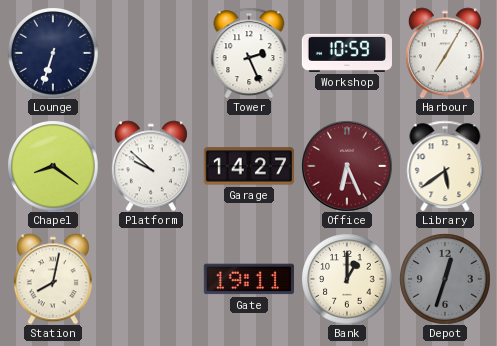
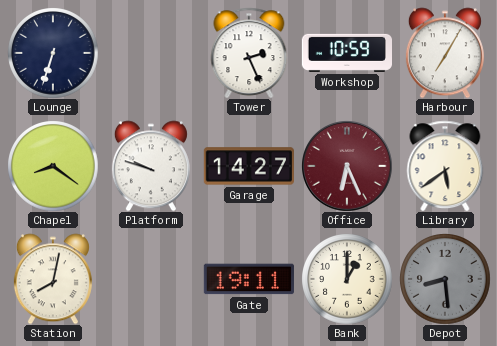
Platform: 9:52 -> 9:48
Depot: 12:33 -> 8:29
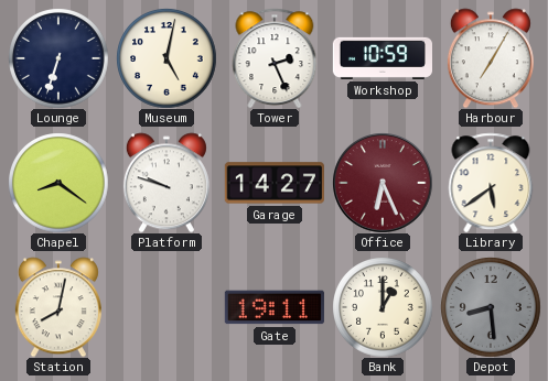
Museum: none -> 5:02
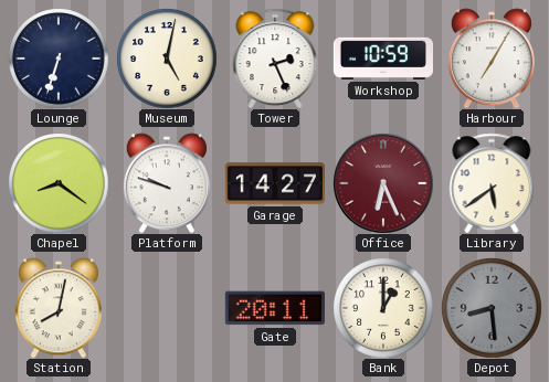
Gate: 19:11 -> 20:11
